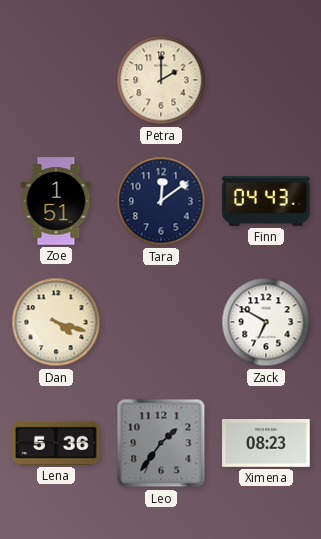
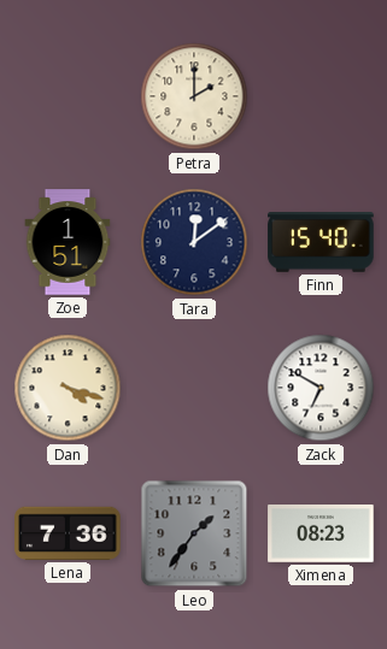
Finn: 04:43 -> 15:40
Lena: 5:36 -> 7:36
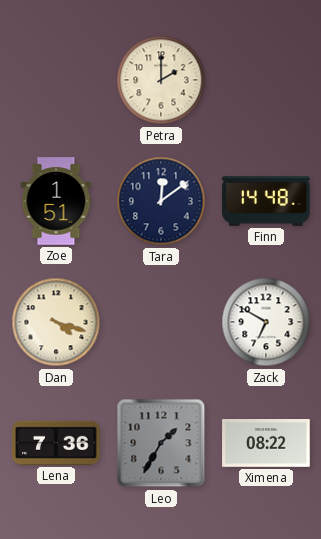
Finn: 15:40 -> 14:48
Leo: 1:36 -> 1:35
Ximena: 08:23 -> 08:22
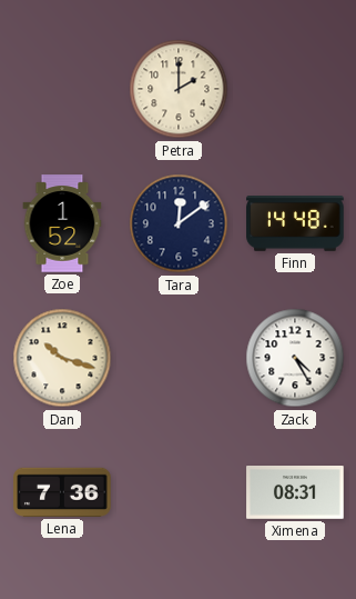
Zoe: 1:51 -> 1:52
Dan: 4:18 -> 10:18
Zack: 6:50 -> 4:25
Leo: 1:35 -> none
Ximena: 08:22 -> 08:31
